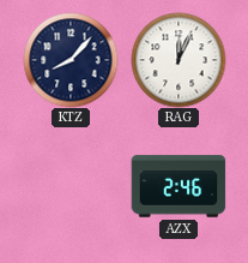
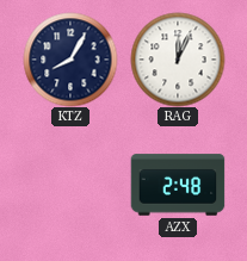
KTZ: 8:07 -> 8:05
AZX: 2:46 -> 2:48
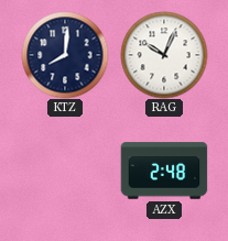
KTZ: 8:05 -> 8:01
RAG: 12:04 -> 10:04
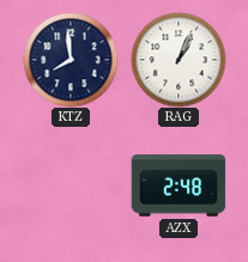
KTZ: 8:01 -> 7:59
RAG: 10:04 -> 1:04
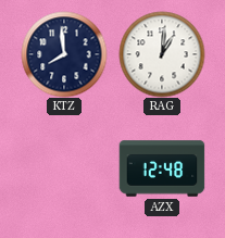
RAG: 1:04 -> 1:01
AZX: 2:48 -> 12:48
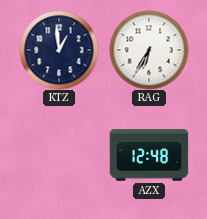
KTZ: 7:59 -> 12:59
RAG: 1:01 -> 6:35
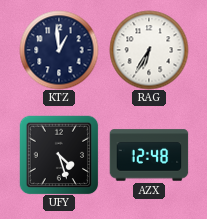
UFY: none -> 4:27
